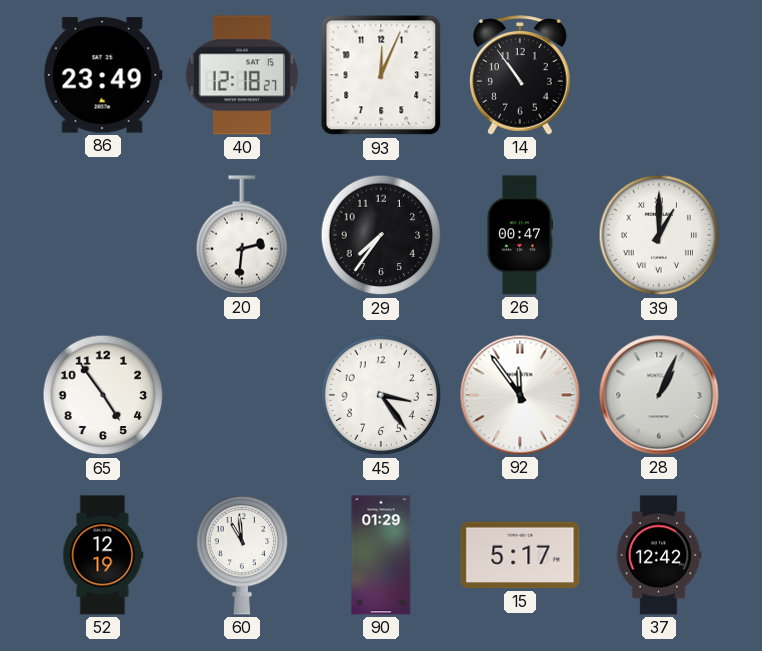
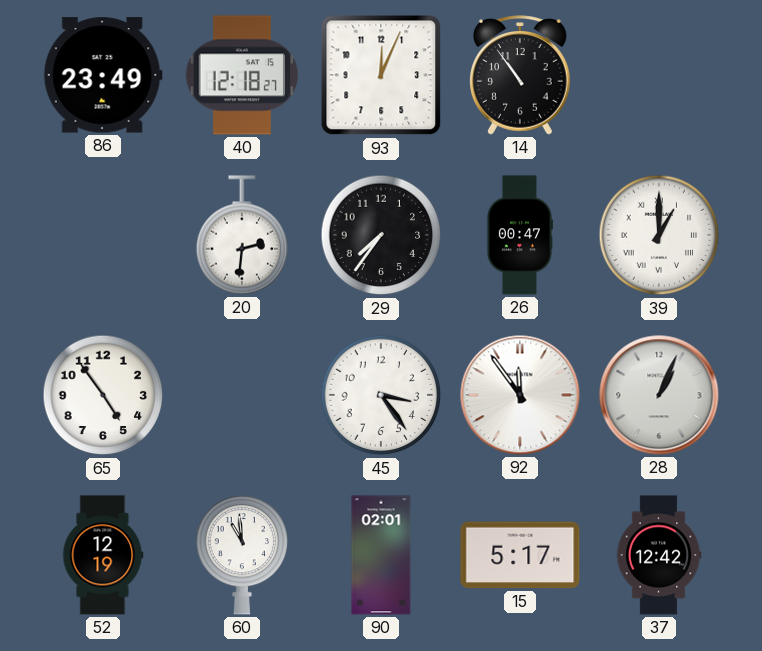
90: 01:29 -> 02:01
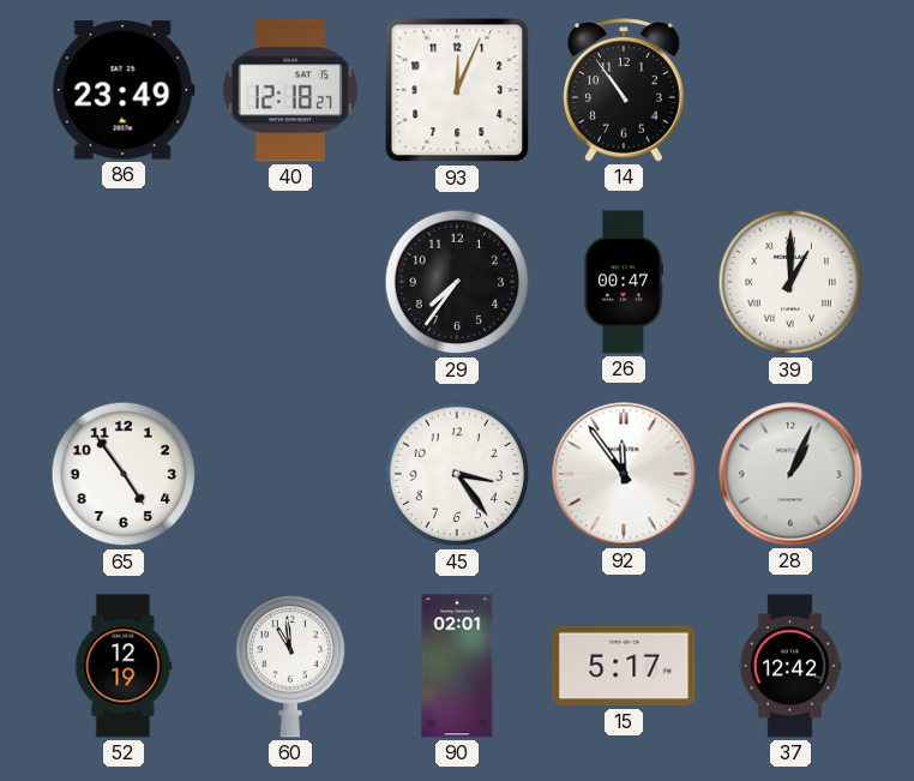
20: 2:31 -> none
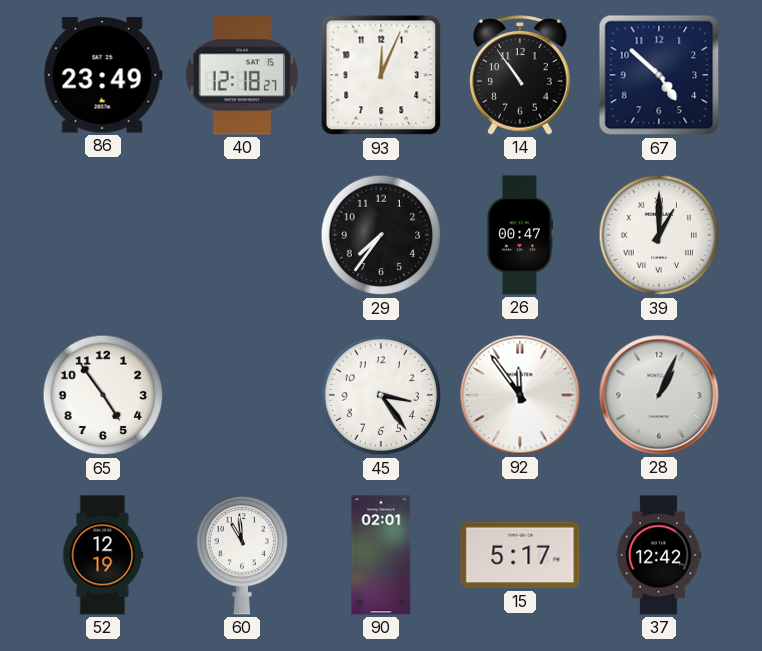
67: none -> 4:52
